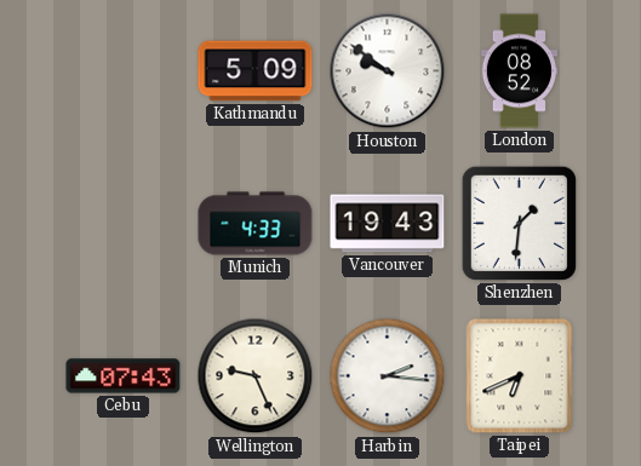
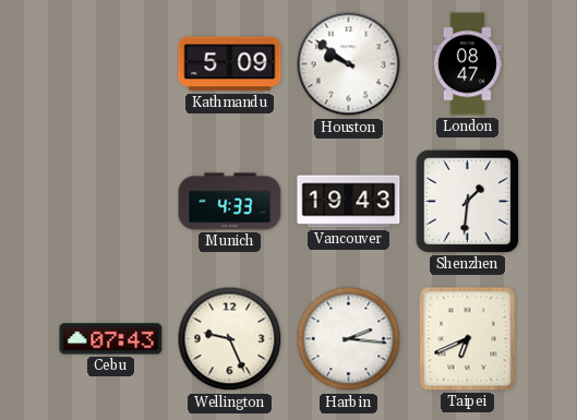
London: 08:52 -> 08:47
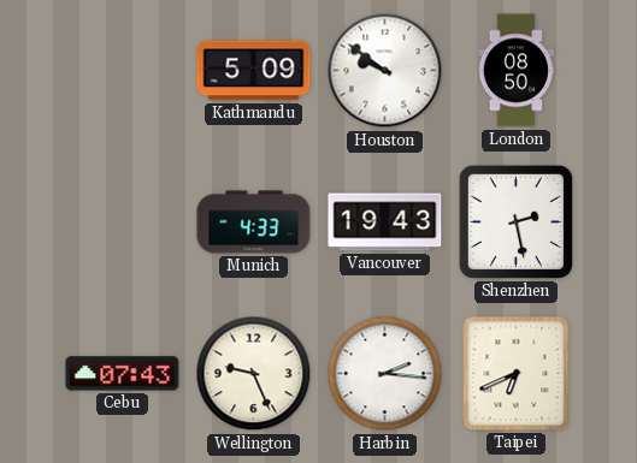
London: 08:47 -> 08:50
Shenzhen: 1:31 -> 2:28
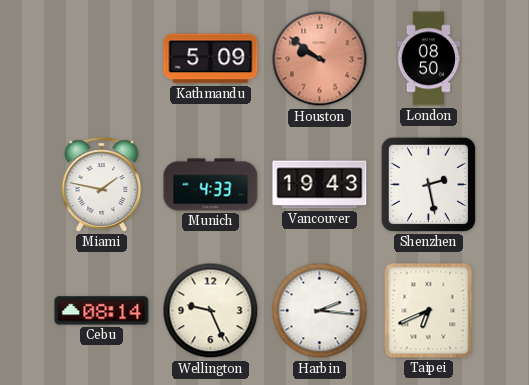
Houston dial: white -> salmon
Miami: none -> 1:47
Cebu: 07:43 -> 08:14
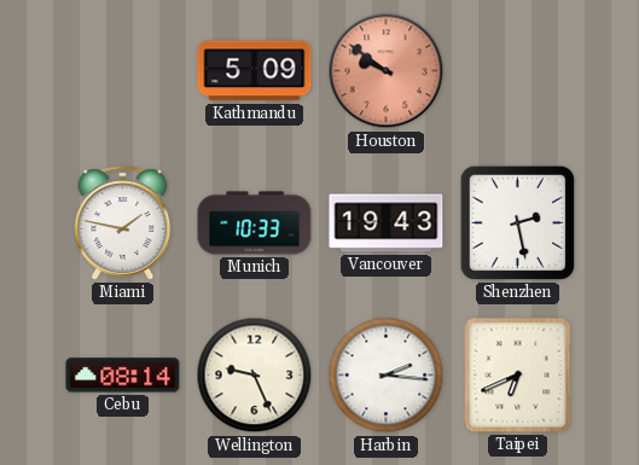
London: 08:50 -> none
Munich: 4:33 -> 10:33
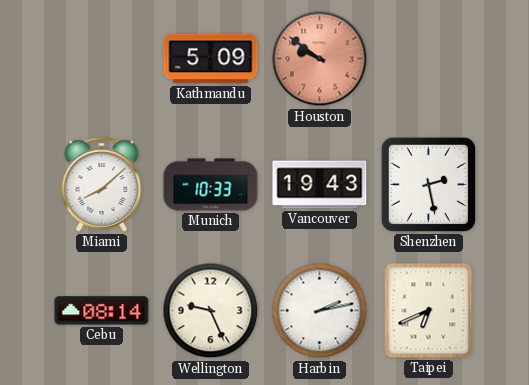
Miami: 1:47 -> 8:08
Harbin: 2:16 -> 2:13
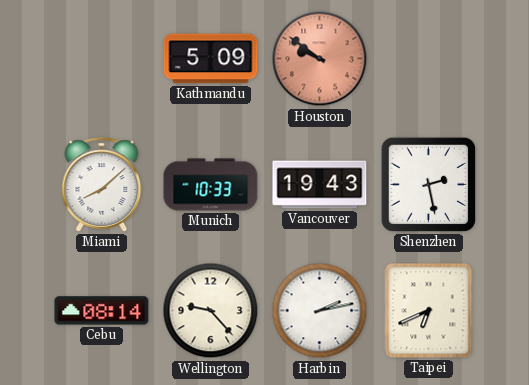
Wellington: 9:26 -> 9:23
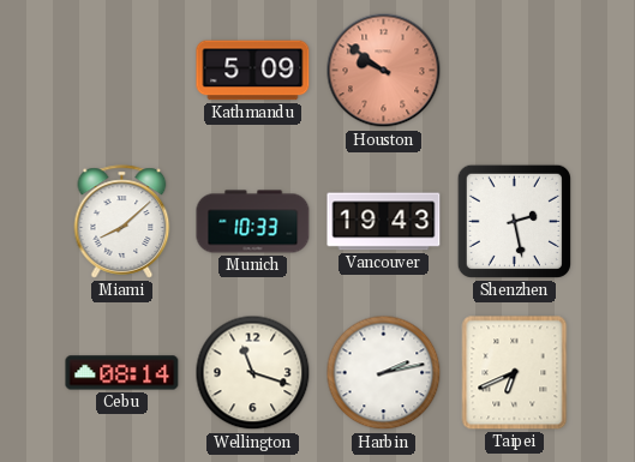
Wellington: 9:23 -> 11:18
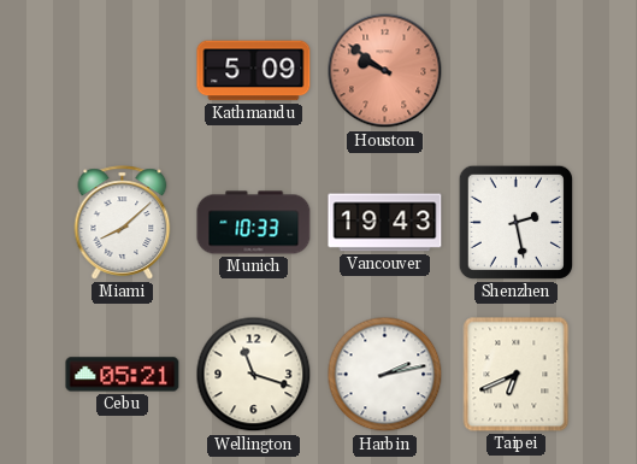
Cebu: 08:14 -> 05:21
